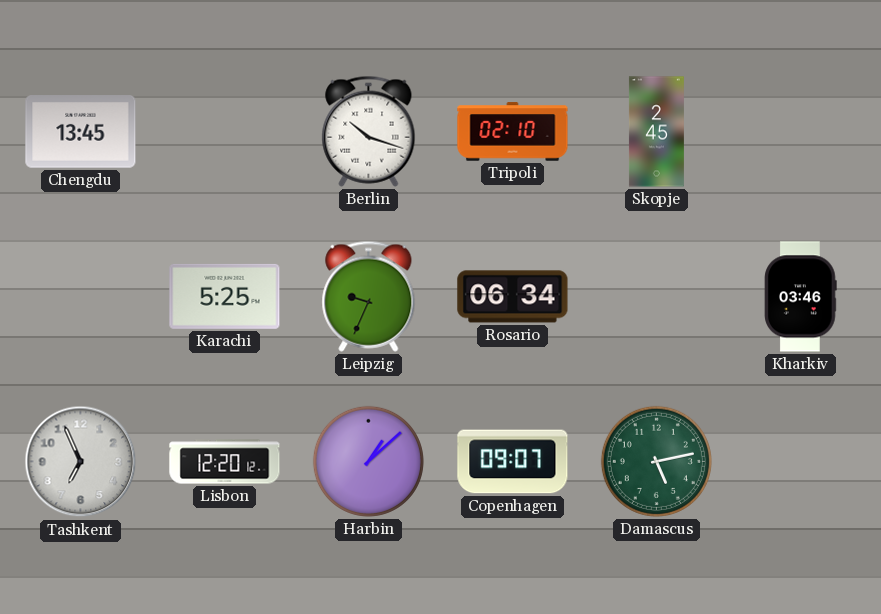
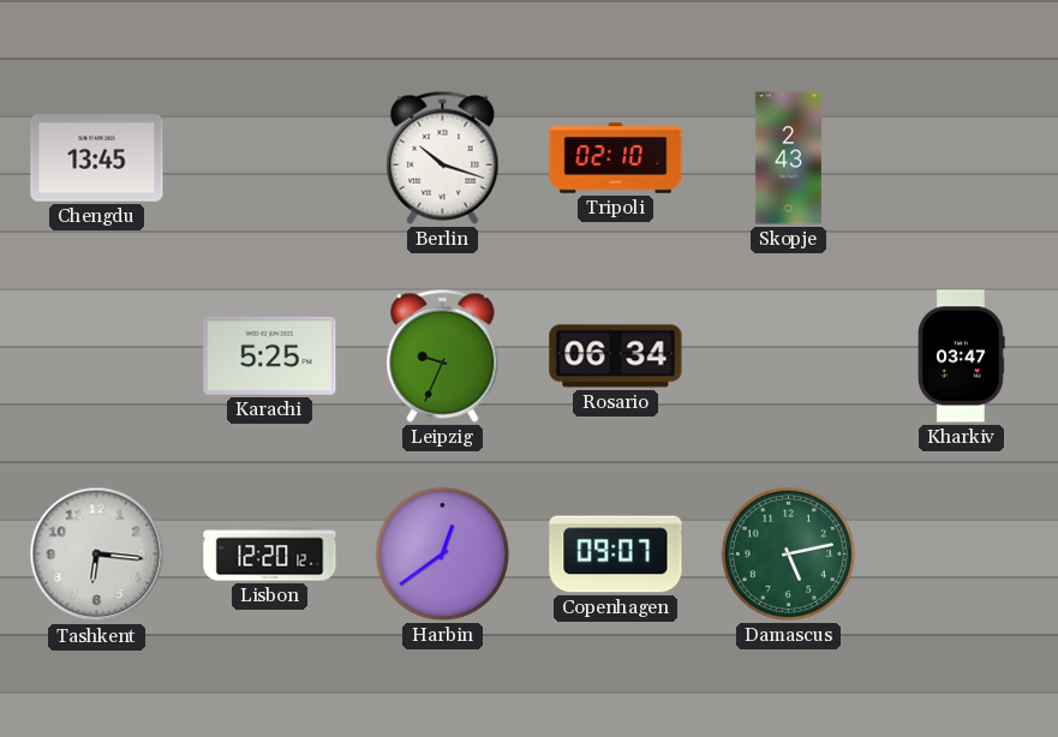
Skopje: 2:45 -> 2:43
Kharkiv: 03:46 -> 03:47
Tashkent: 6:56 -> 6:16
Harbin: 1:08 -> 12:39
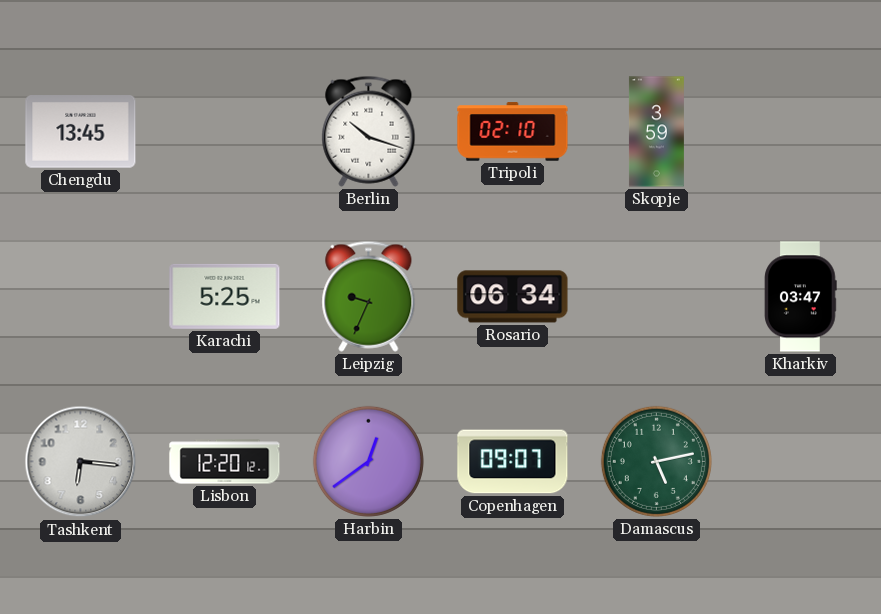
Skopje: 2:43 -> 3:59
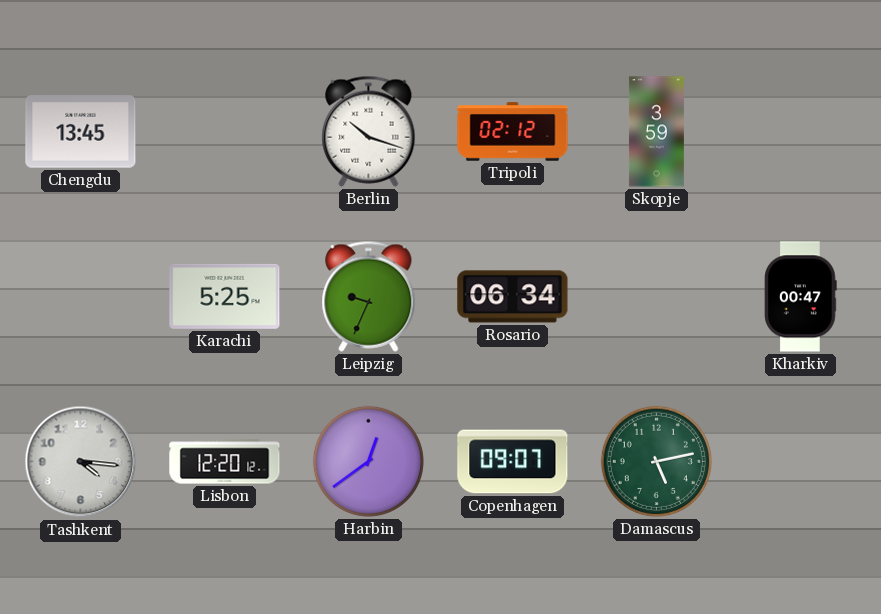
Tripoli: 02:10 -> 02:12
Kharkiv: 03:47 -> 00:47
Tashkent: 6:16 -> 4:16
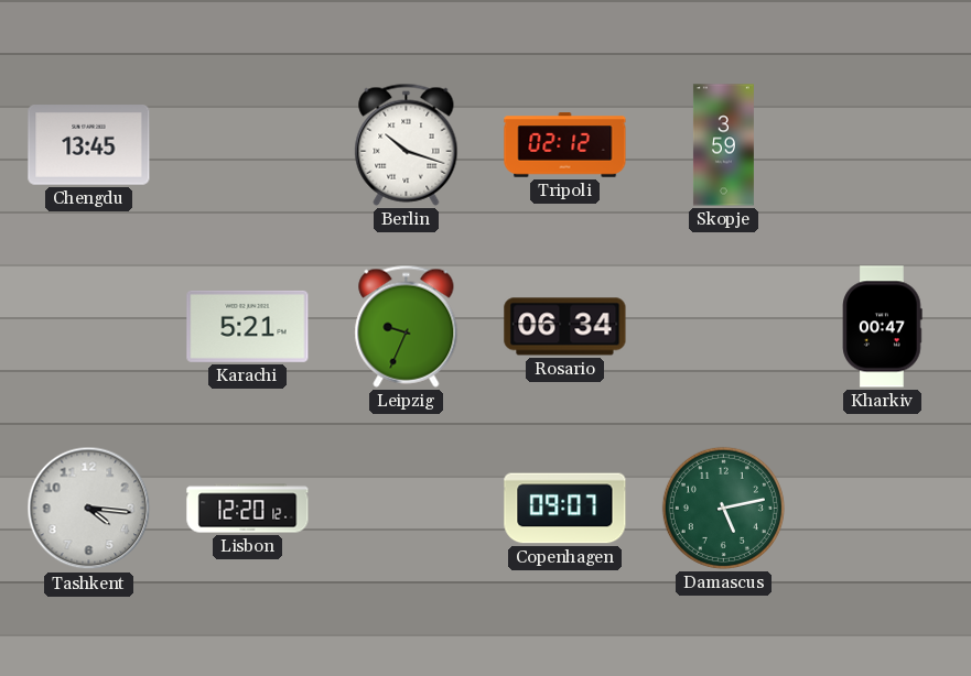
Karachi: 5:25 -> 5:21
Harbin: 12:39 -> none
